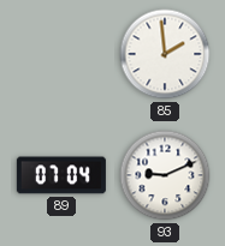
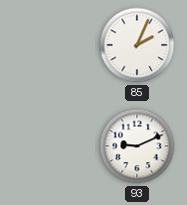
85: 1:59 -> 2:04
89: 07:04 -> none
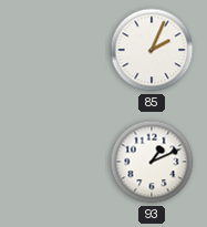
93: 9:11 -> 1:11
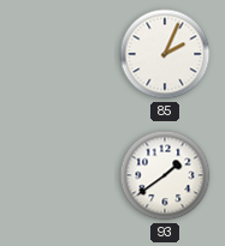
93: 1:11 -> 1:39
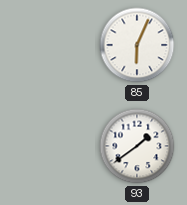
85: 2:04 -> 6:04
